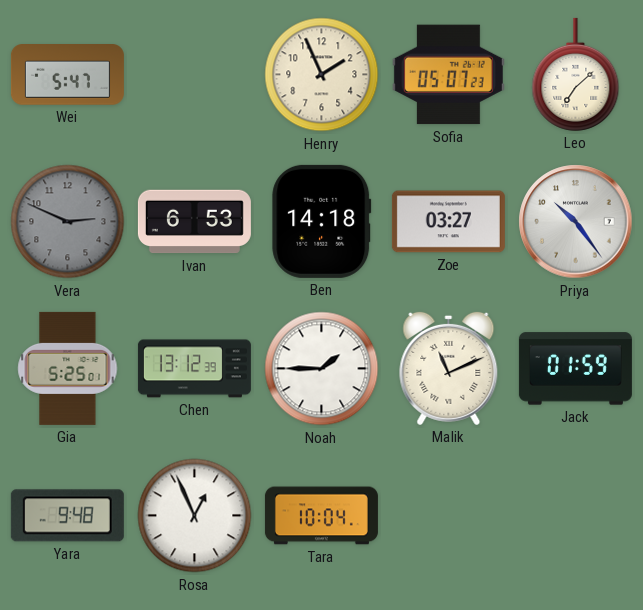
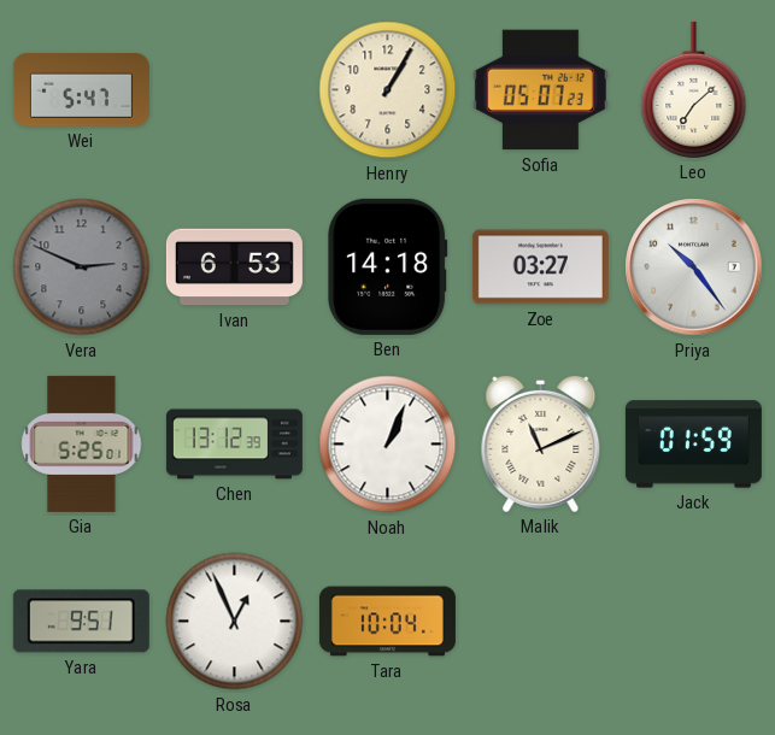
Henry: 1:56 -> 1:05
Noah: 1:45 -> 1:04
Yara: 9:48 -> 9:51
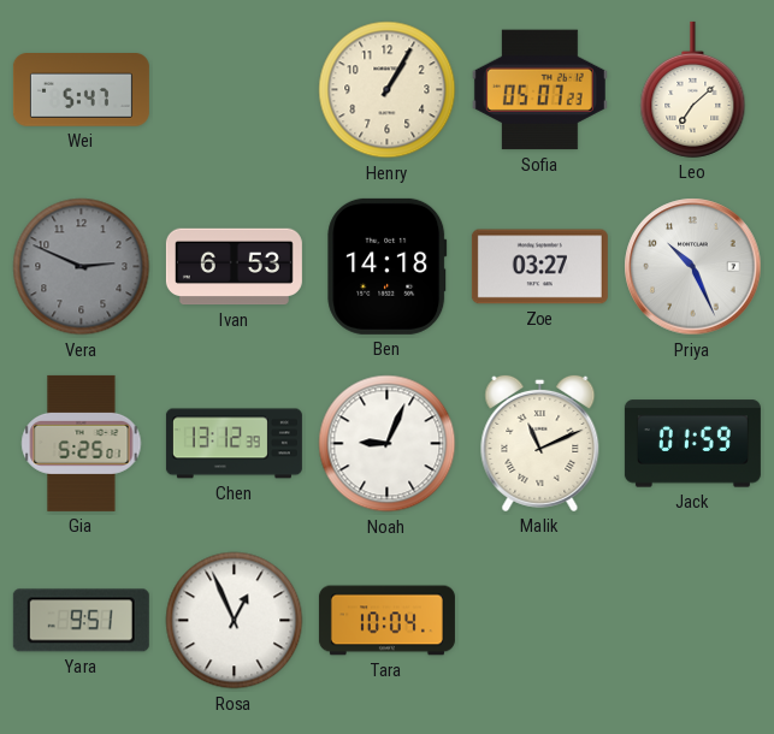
Priya: 10:24 -> 10:26
Noah: 1:04 -> 9:04
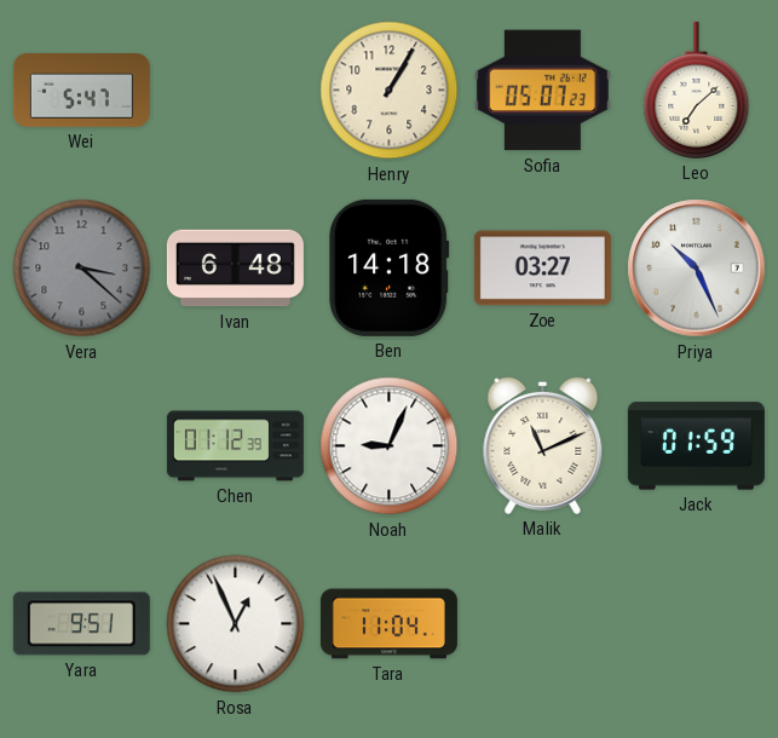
Vera: 2:49 -> 3:22
Ivan: 6:53 -> 6:48
Gia: 5:25 -> none
Chen: 13:12 -> 01:12
Tara: 10:04 -> 11:04
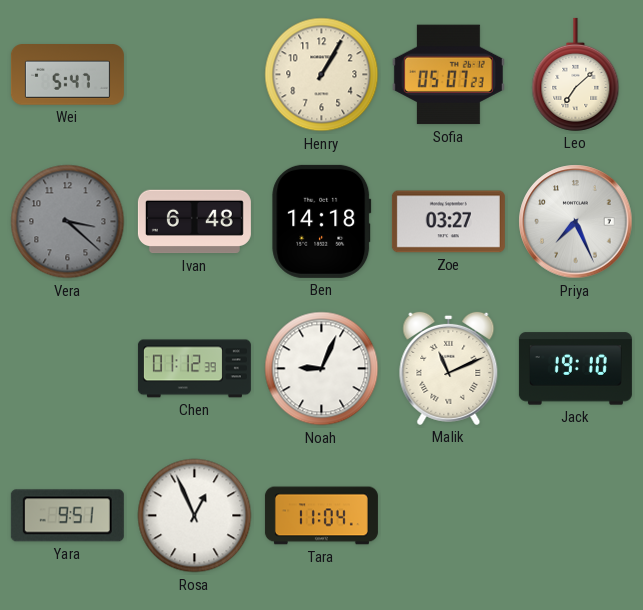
Priya: 10:26 -> 7:26
Jack: 01:59 -> 19:10
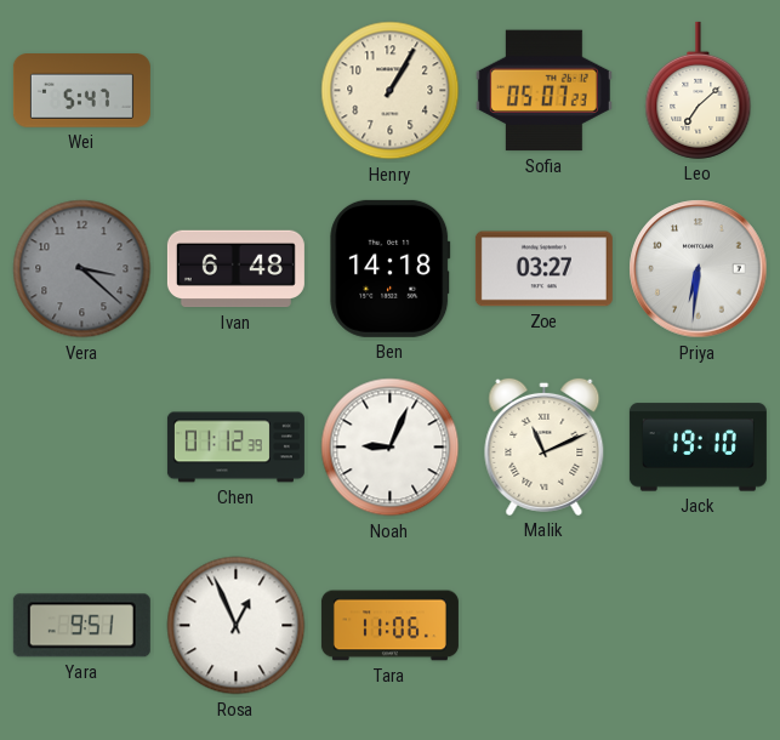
Priya: 7:26 -> 6:31
Tara: 11:04 -> 11:06
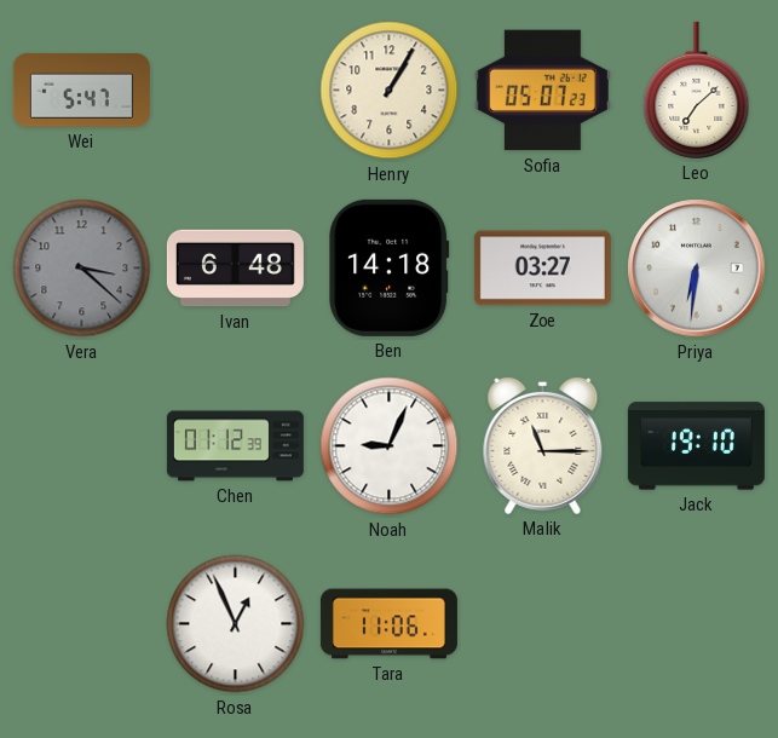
Malik: 11:11 -> 11:15
Yara: 9:51 -> none
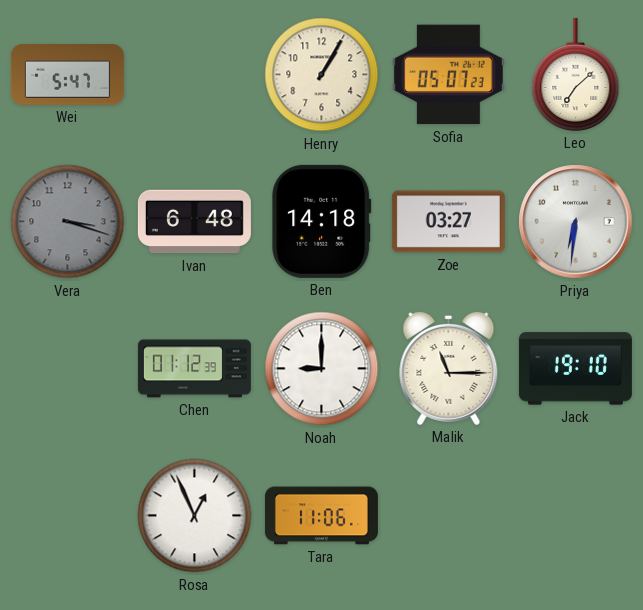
Vera: 3:22 -> 3:18
Noah: 9:04 -> 9:00
